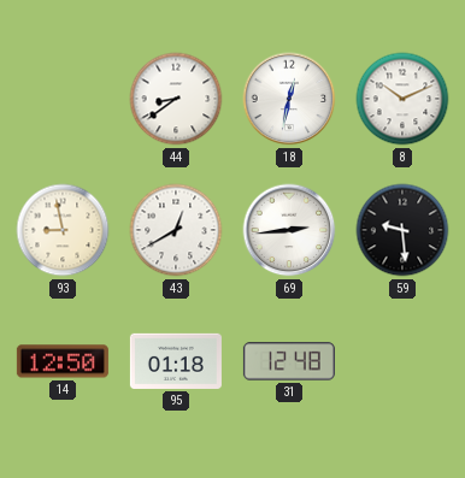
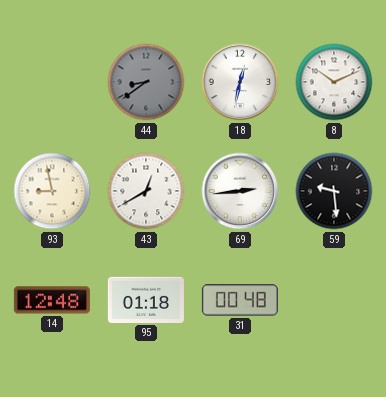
44 dial: white -> grey
14: 12:50 -> 12:48
31: 12:48 -> 00:48
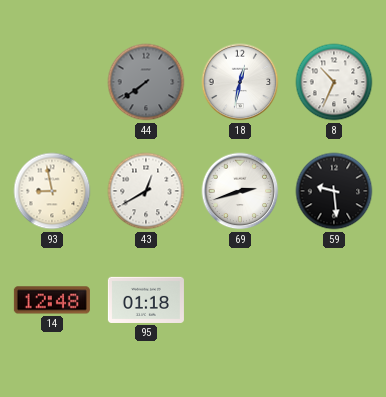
44: 8:39 -> 7:39
8: 10:11 -> 10:34
69: 2:44 -> 2:42
31: 00:48 -> none
